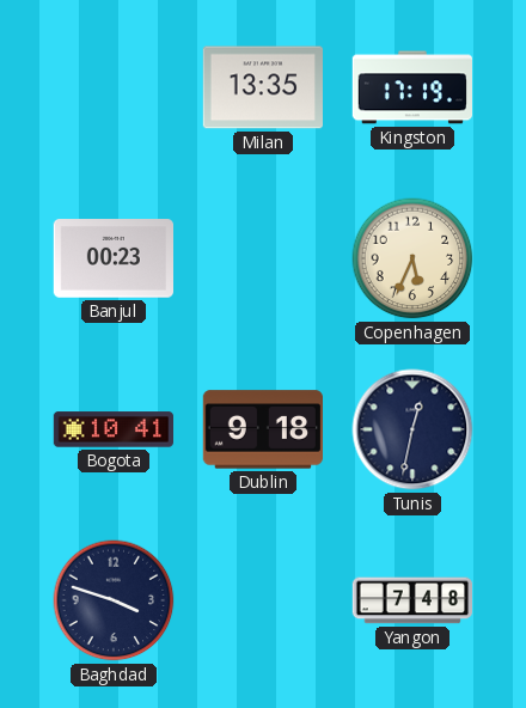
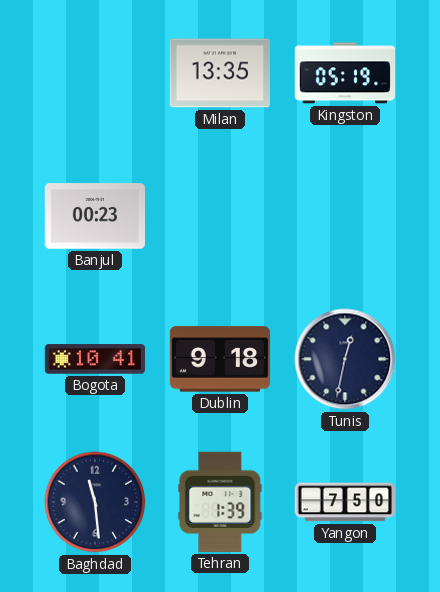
Kingston: 17:19 -> 05:19
Copenhagen: 5:34 -> none
Baghdad: 3:48 -> 11:29
Tehran: none -> 1:39
Yangon: 7:48 -> 7:50
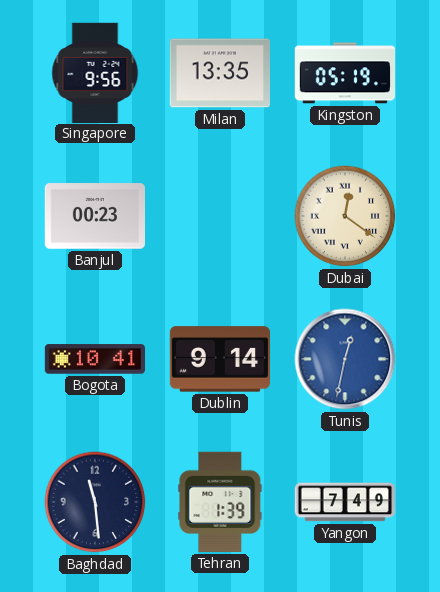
Singapore: none -> 9:56
Dubai: none -> 12:21
Dublin: 9:18 -> 9:14
Tunis dial: navy -> blue
Yangon: 7:50 -> 7:49
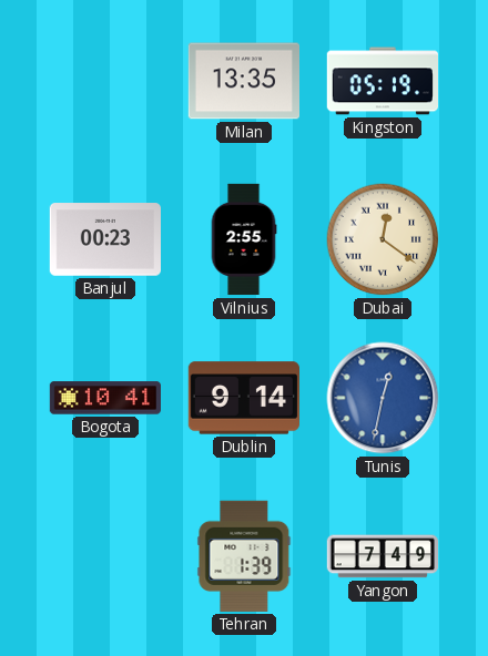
Singapore: 9:56 -> none
Vilnius: none -> 2:55
Baghdad: 11:29 -> none
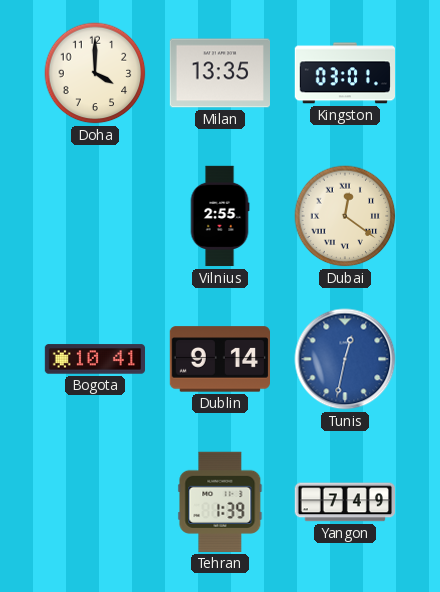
Doha: none -> 4:00
Kingston: 05:19 -> 03:01
Banjul: 00:23 -> none
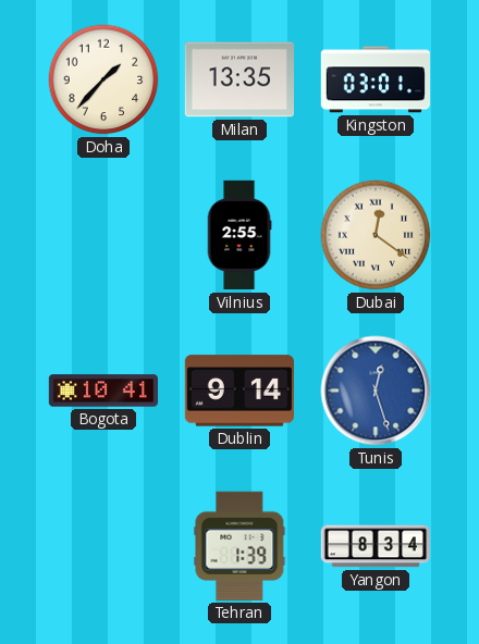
Doha: 4:00 -> 1:37
Tunis: 12:32 -> 12:27
Yangon: 7:49 -> 8:34
